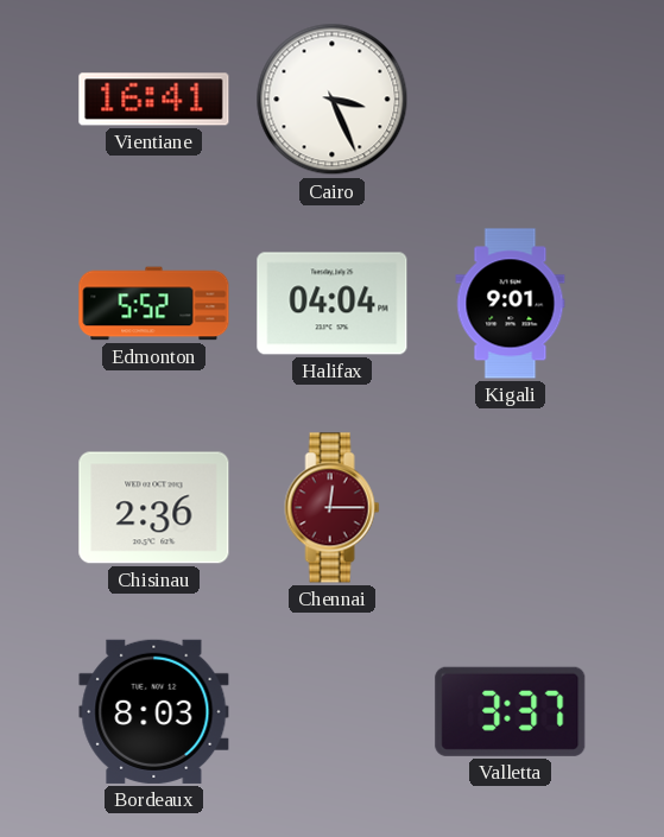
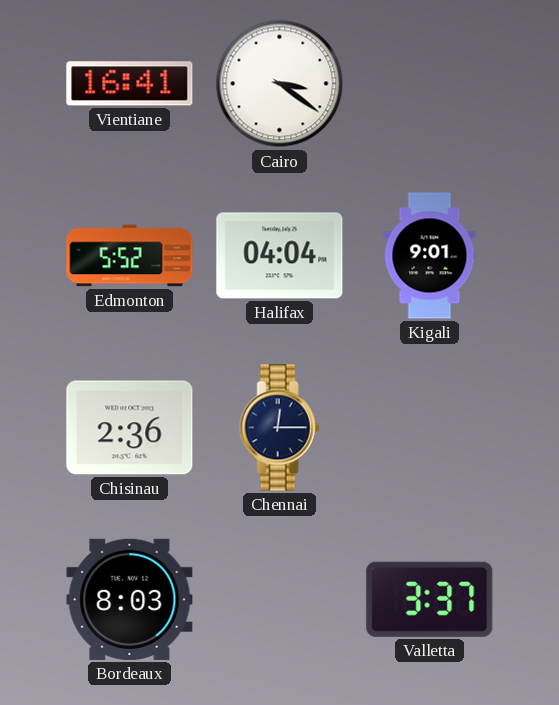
Cairo: 3:26 -> 3:21
Chennai dial: burgundy -> navy
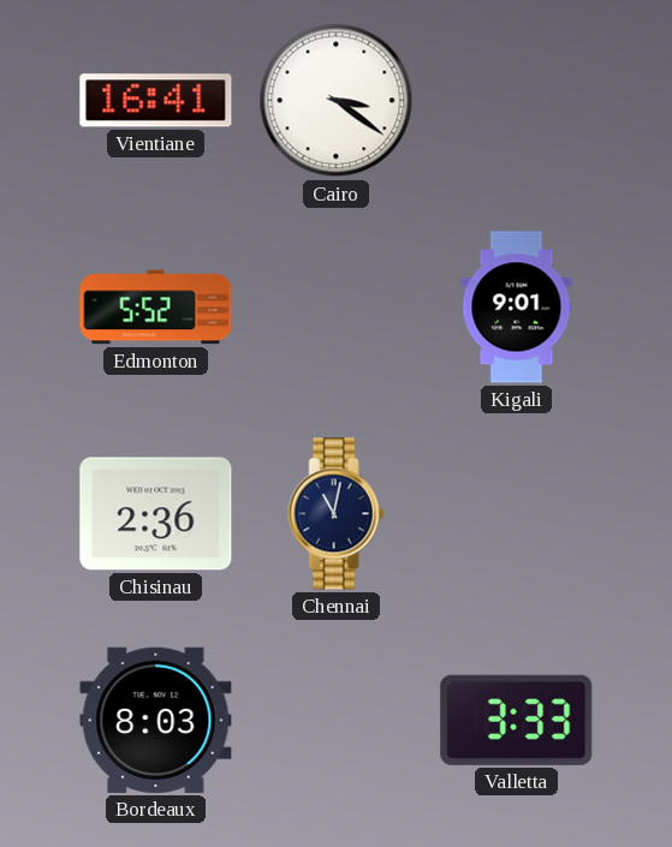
Halifax: 04:04 -> none
Chennai: 12:15 -> 11:02
Valletta: 3:37 -> 3:33
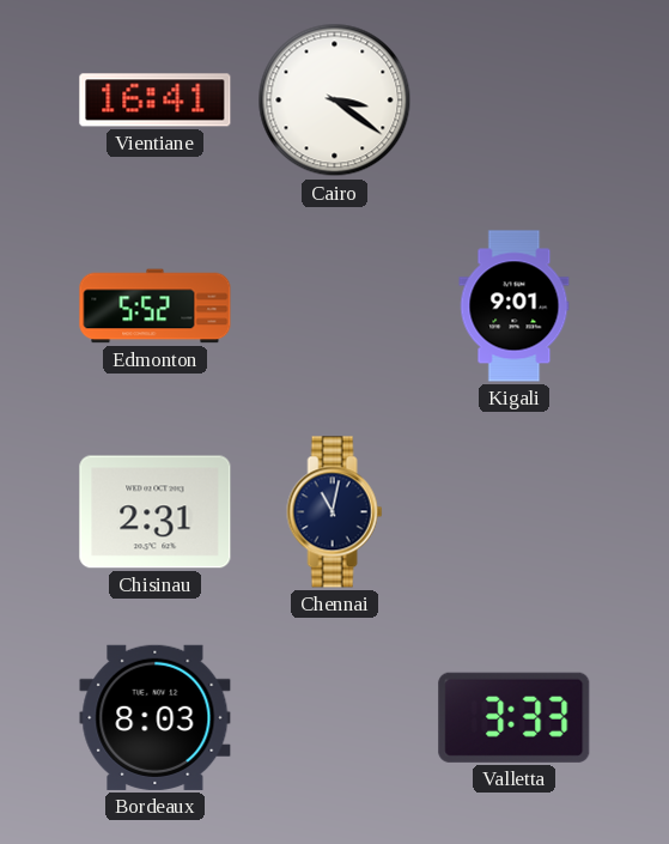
Chisinau: 2:36 -> 2:31
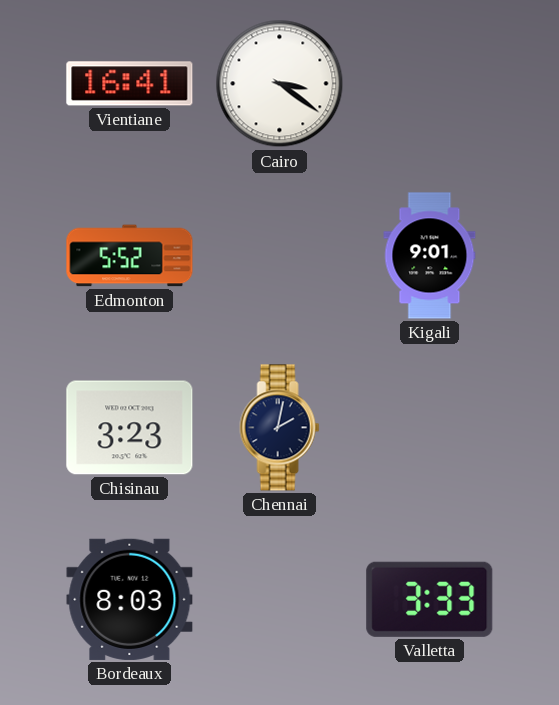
Chisinau: 2:31 -> 3:23
Chennai: 11:02 -> 2:02
